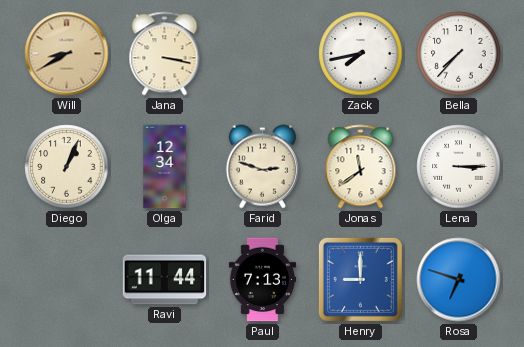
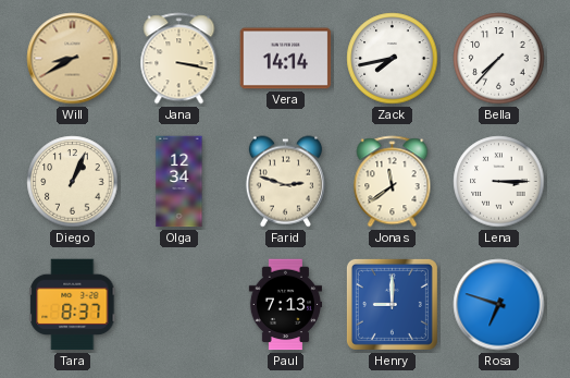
Vera: none -> 14:14
Tara: none -> 8:37
Ravi: 11:44 -> none
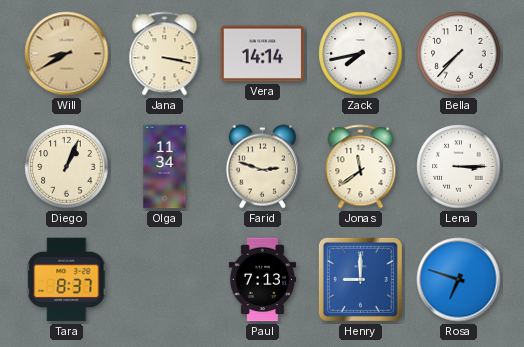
Olga: 12:34 -> 11:34
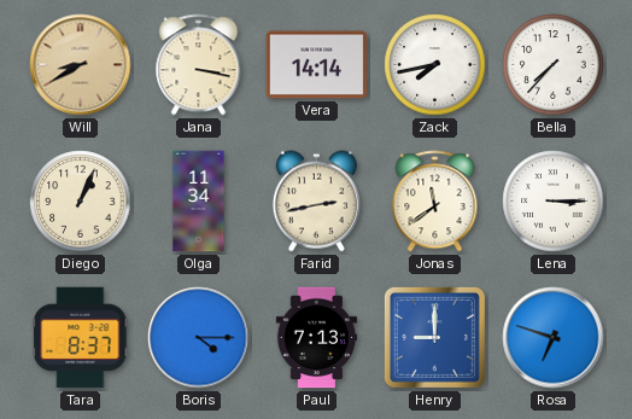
Farid: 2:48 -> 2:43
Boris: none -> 4:15
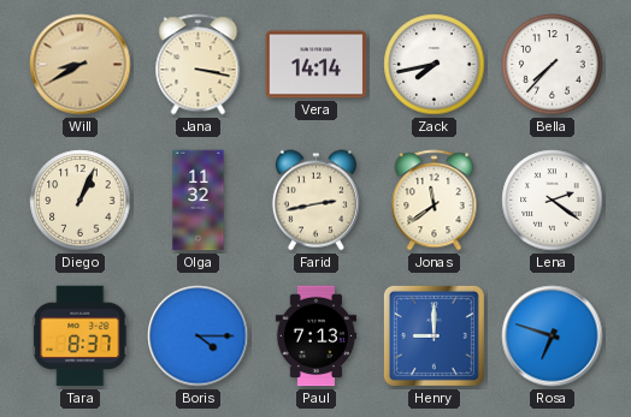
Olga: 11:34 -> 11:32
Lena: 3:15 -> 2:21
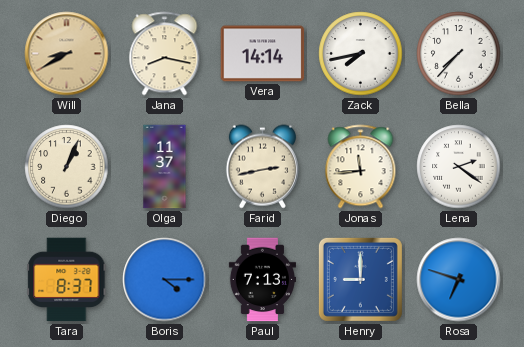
Jana: 3:17 -> 8:17
Olga: 11:32 -> 11:37
Jonas: 11:39 -> 11:44
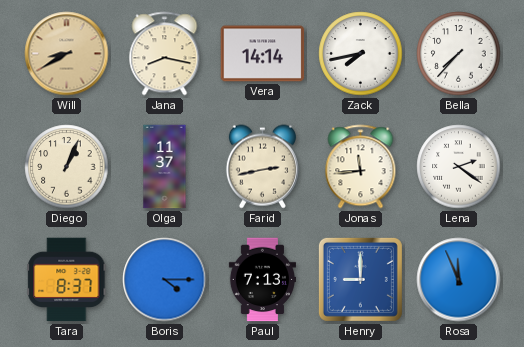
Rosa: 6:48 -> 11:56
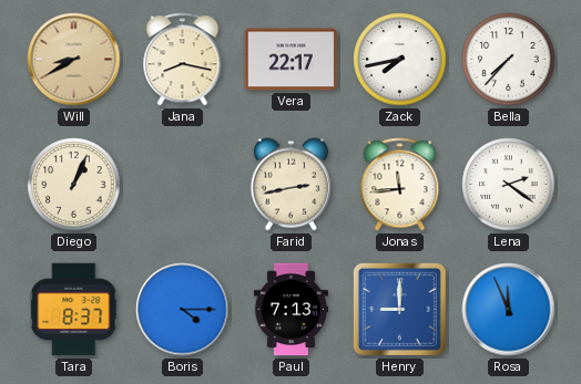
Vera: 14:14 -> 22:17
Olga: 11:37 -> none
